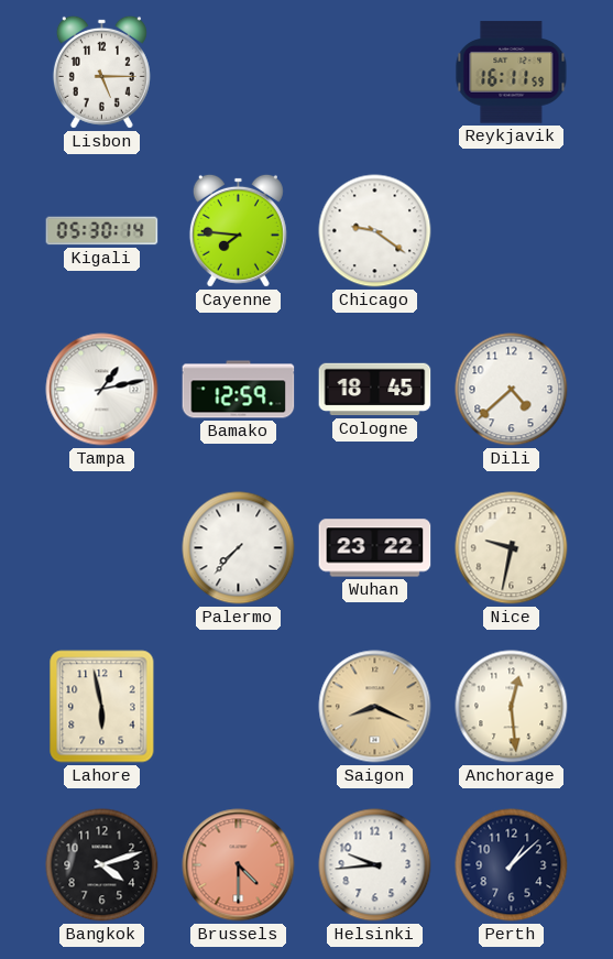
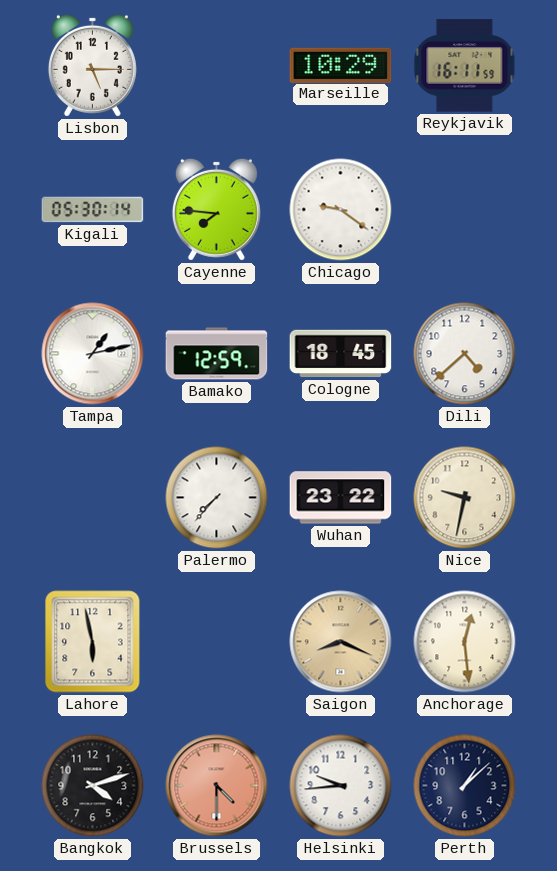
Marseille: none -> 10:29
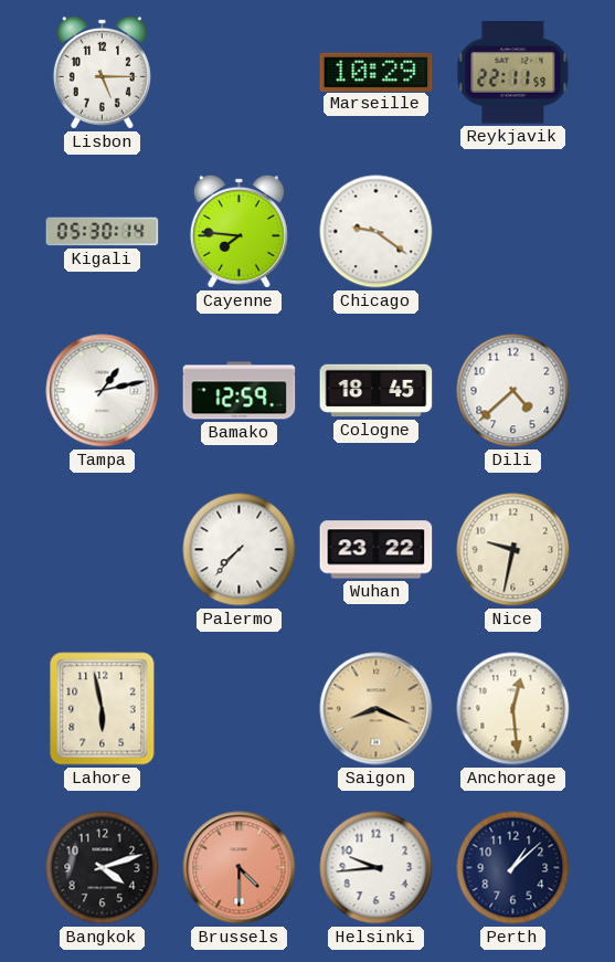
Reykjavik: 16:11 -> 22:11
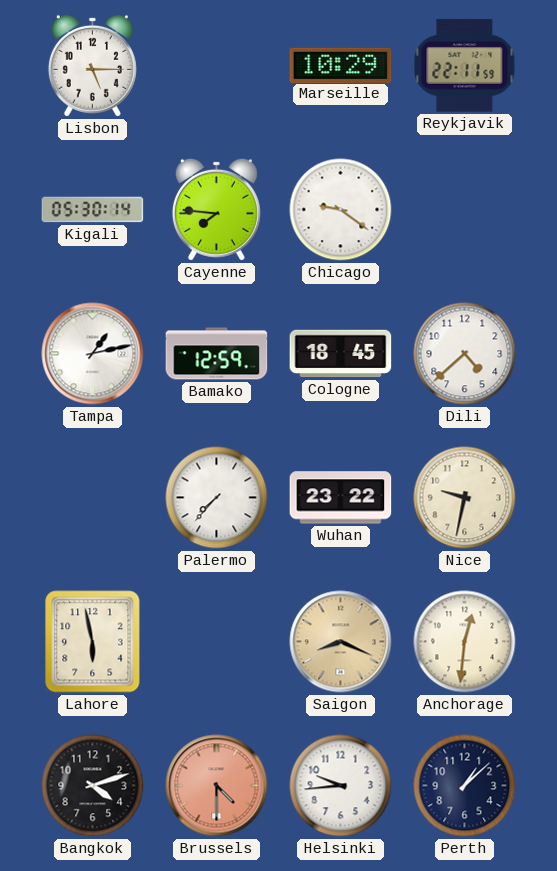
Anchorage: 12:29 -> 12:31
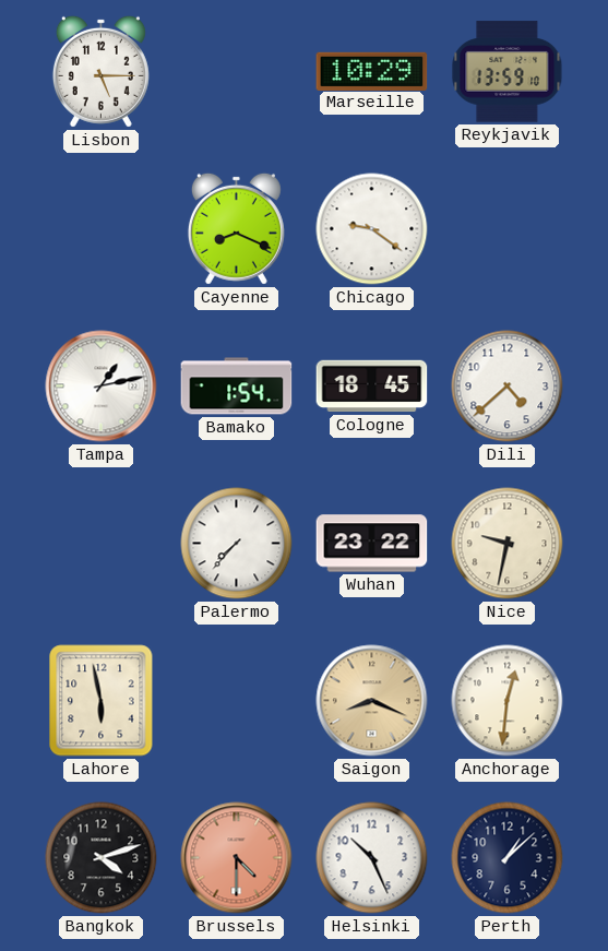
Reykjavik: 22:11 -> 13:59
Kigali: 05:30 -> none
Cayenne: 7:46 -> 8:19
Bamako: 12:59 -> 1:54
Helsinki: 9:44 -> 10:26
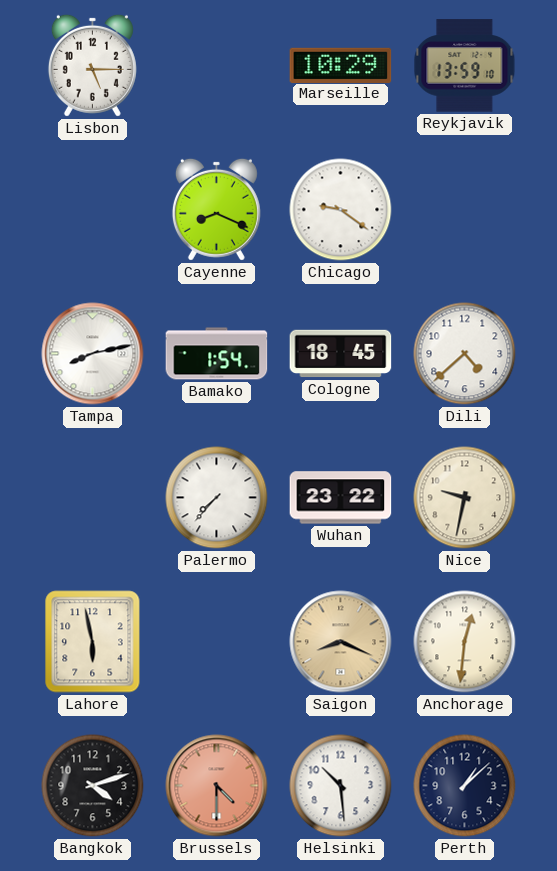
Tampa: 1:13 -> 8:13
Helsinki: 10:26 -> 10:29
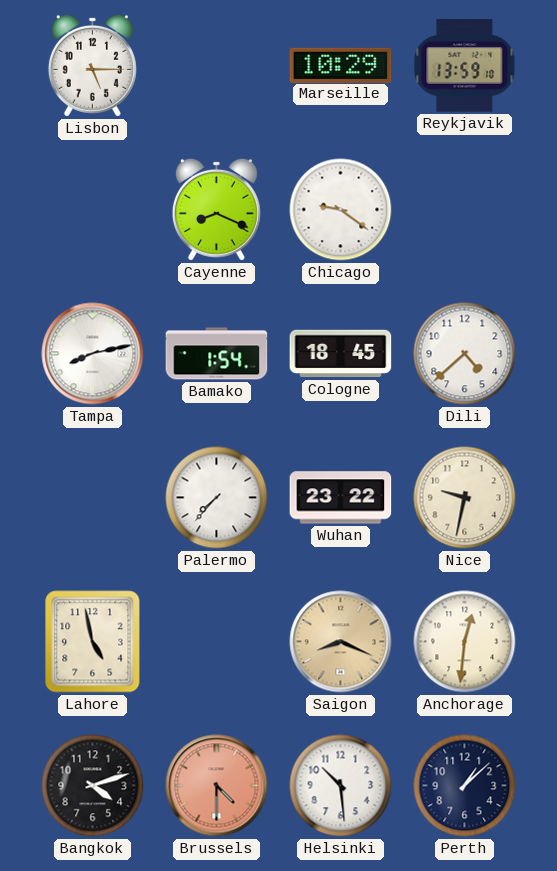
Lahore: 5:58 -> 4:58
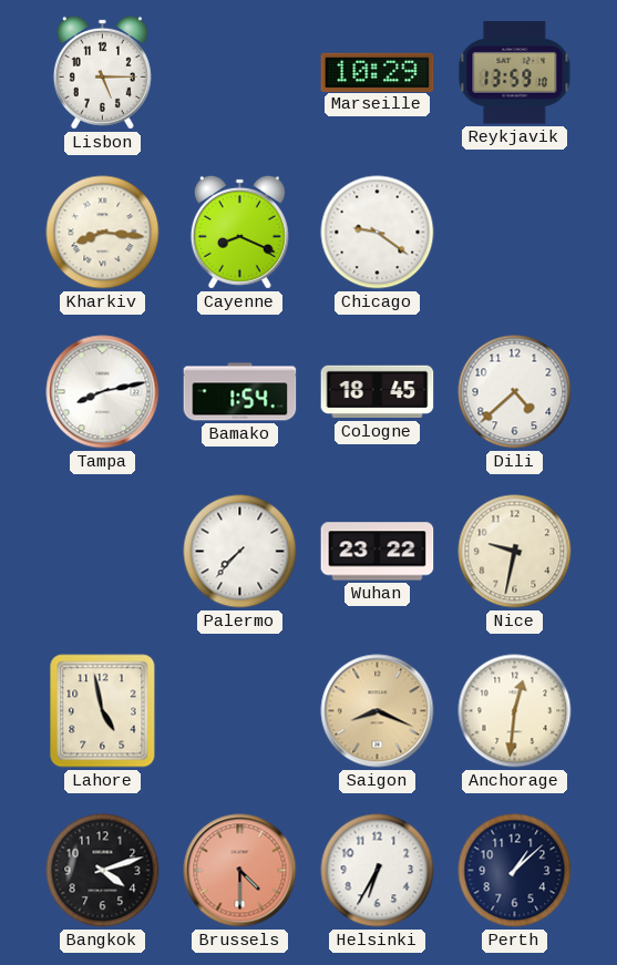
Kharkiv: none -> 8:16
Helsinki: 10:29 -> 6:35
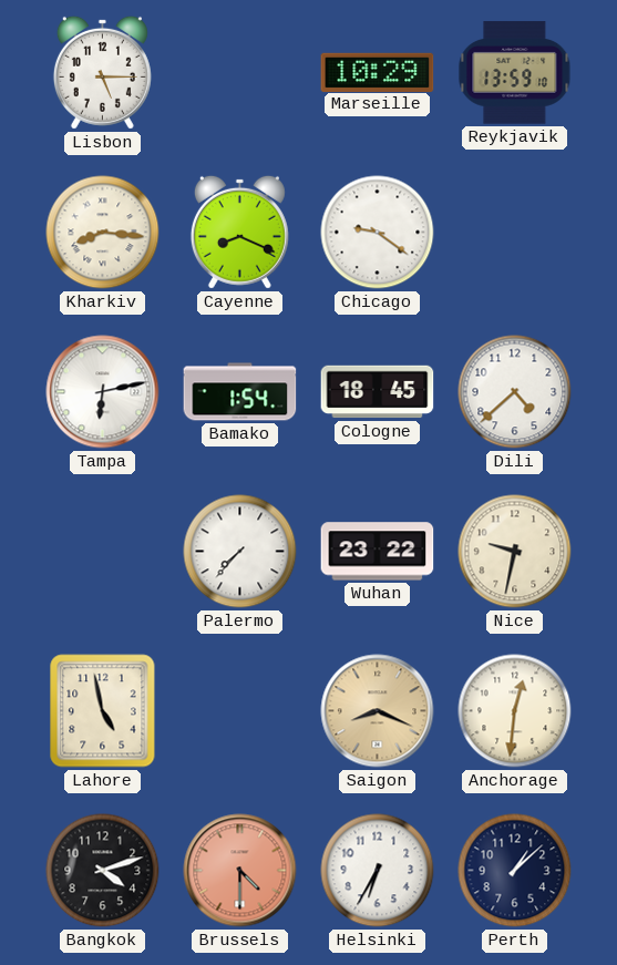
Tampa: 8:13 -> 6:13
